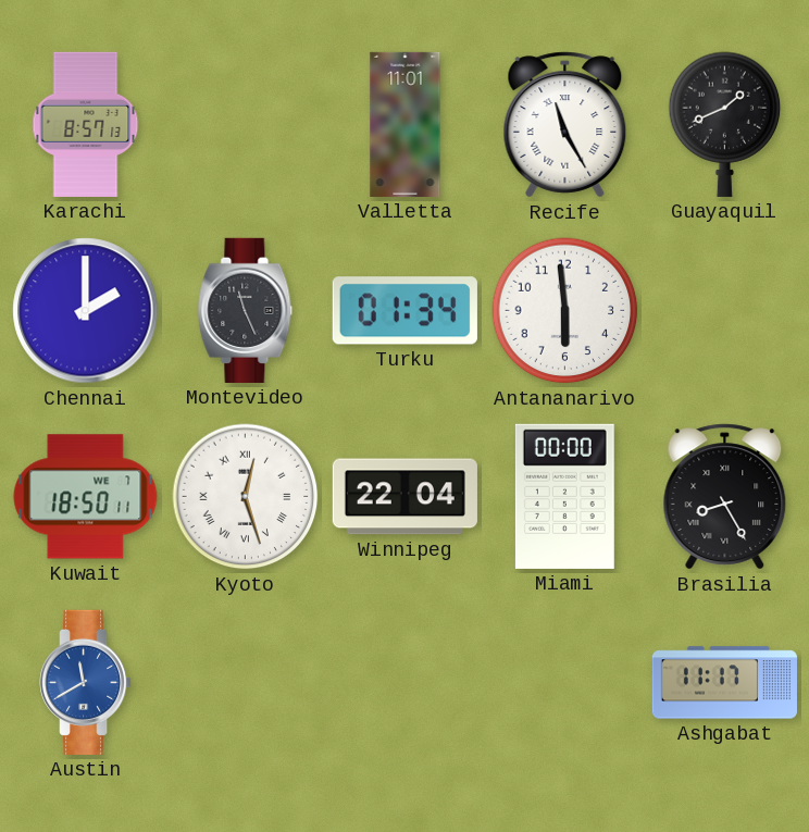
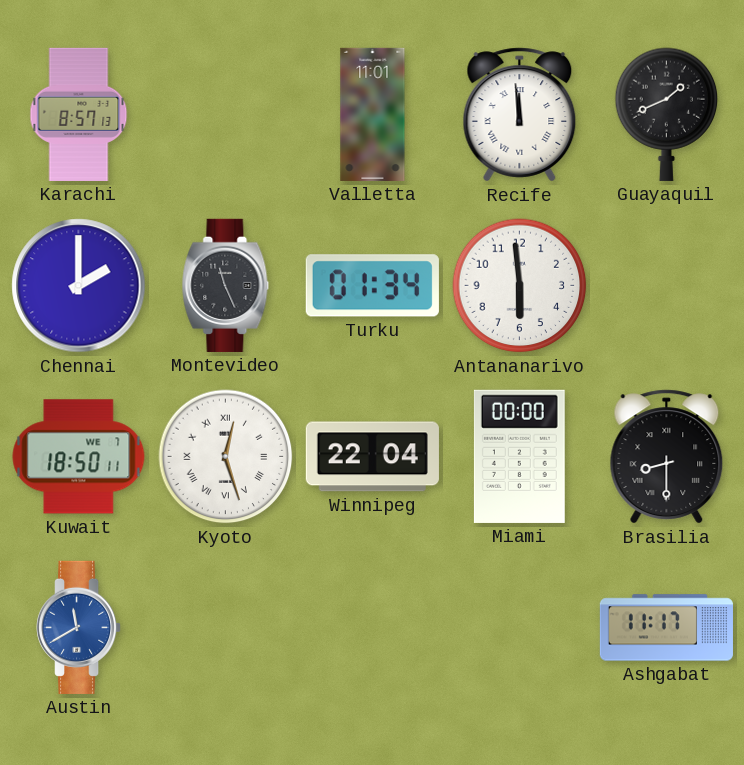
Recife: 11:25 -> 11:59
Brasilia: 8:25 -> 8:30
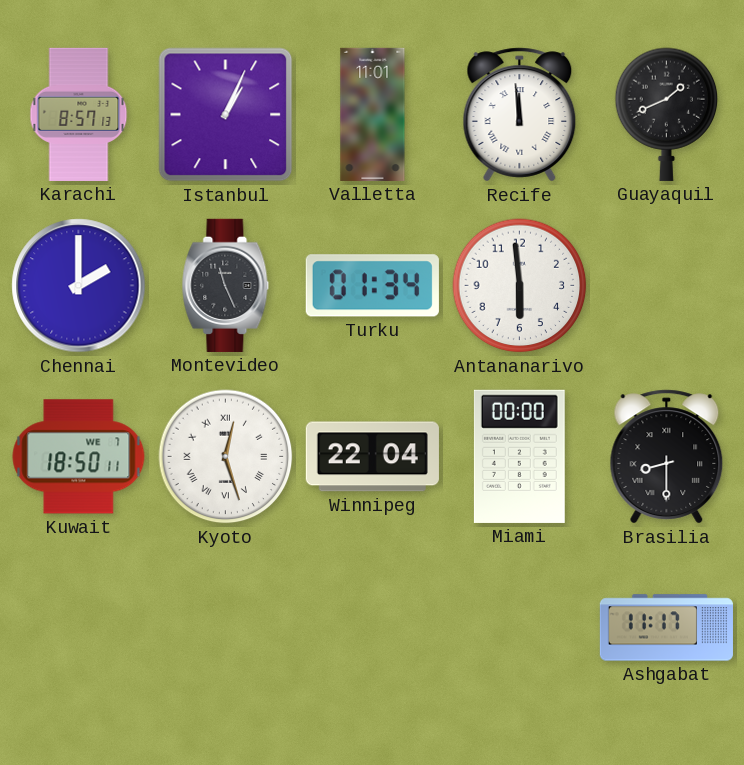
Istanbul: none -> 1:04
Austin: 11:40 -> none
